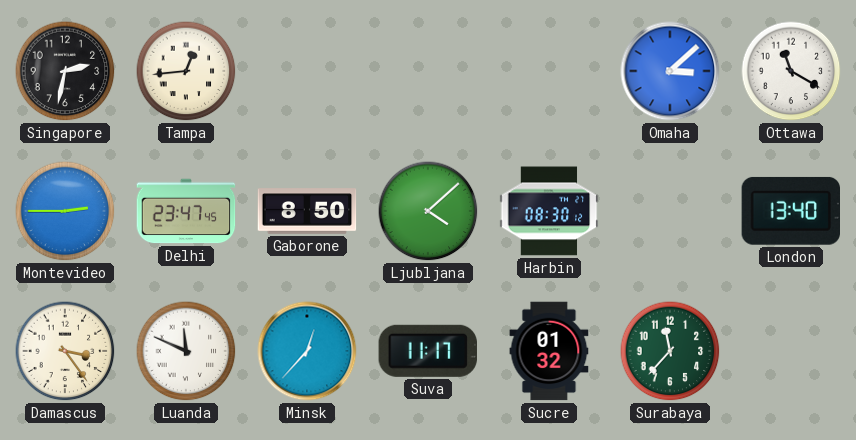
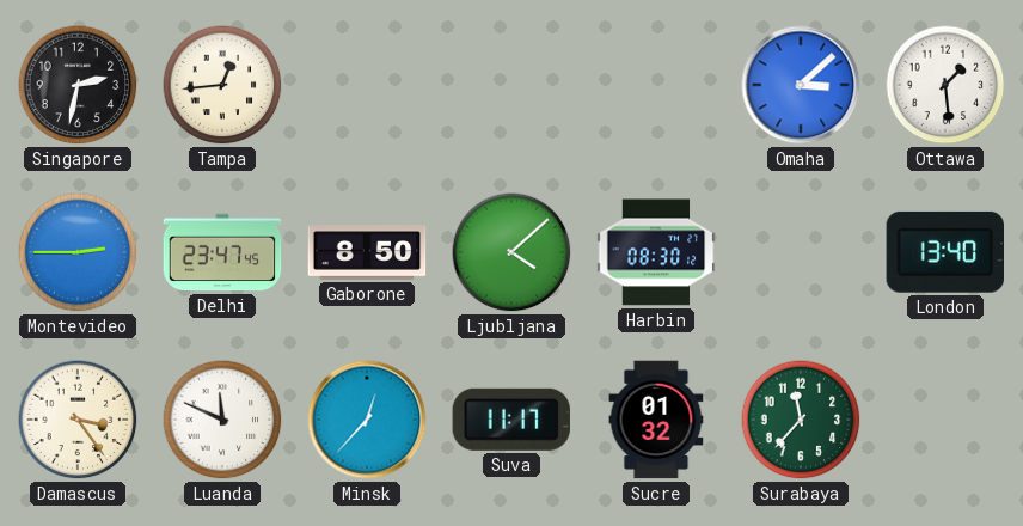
Ottawa: 11:20 -> 1:29
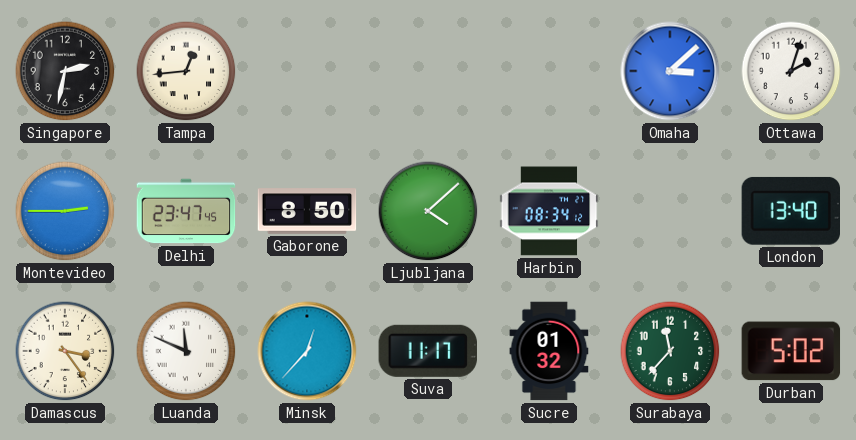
Ottawa: 1:29 -> 2:03
Harbin: 08:30 -> 08:34
Durban: none -> 5:02
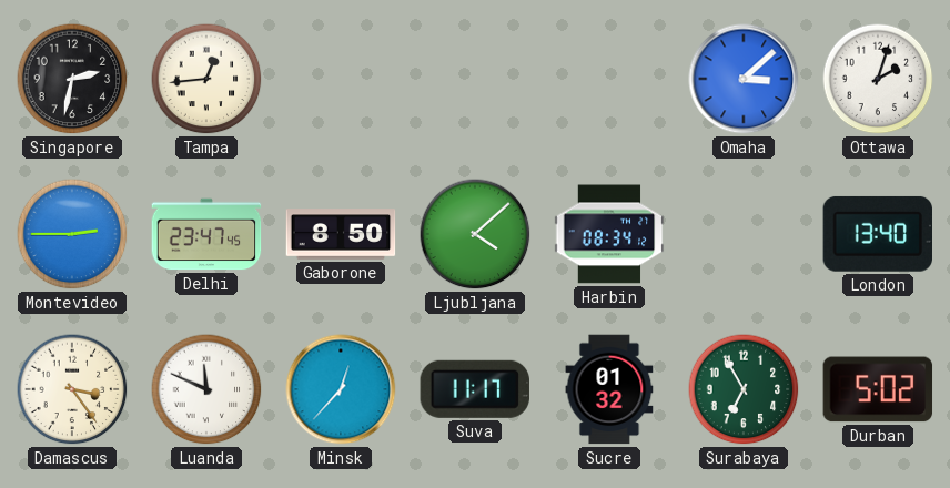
Surabaya: 11:37 -> 6:55
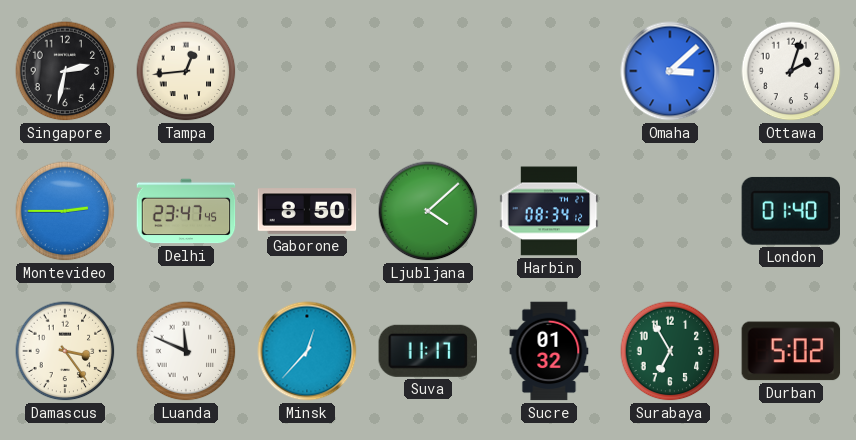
London: 13:40 -> 01:40
